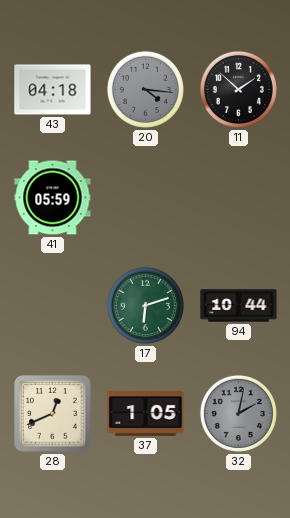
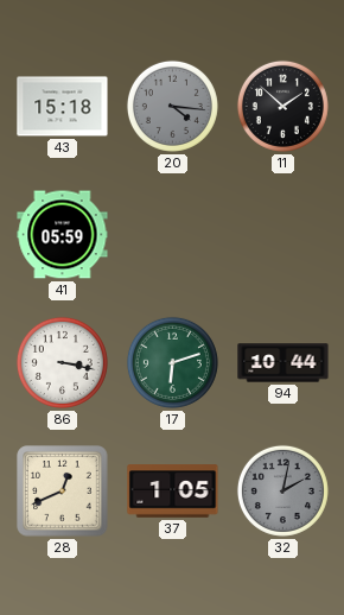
43: 04:18 -> 15:18
86: none -> 3:17
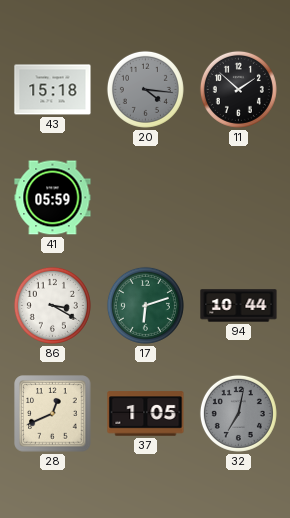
86: 3:17 -> 3:20
32: 2:02 -> 7:02
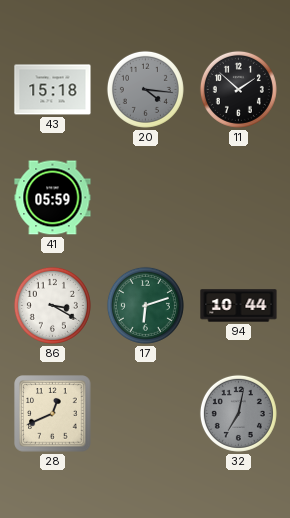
37: 1:05 -> none
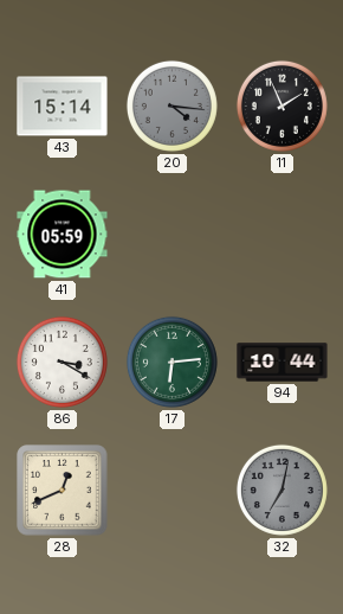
43: 15:18 -> 15:14
11: 1:52 -> 1:56
17: 6:12 -> 6:14
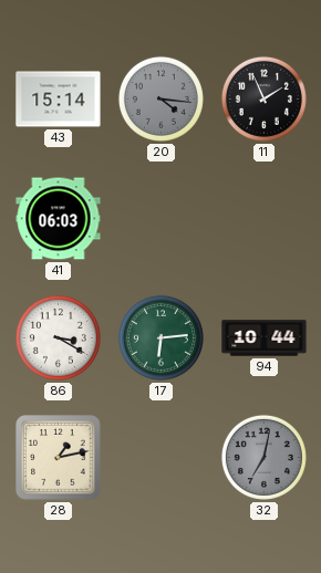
41: 05:59 -> 06:03
28: 12:41 -> 1:13
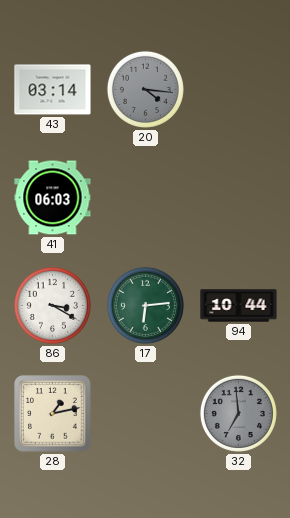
43: 15:14 -> 03:14
11: 1:56 -> none
32: 7:02 -> 6:59
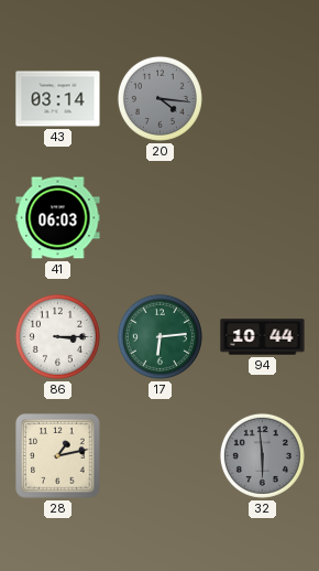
86: 3:20 -> 3:15
32: 6:59 -> 5:59
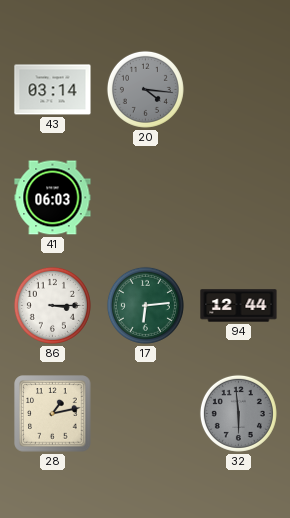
94: 10:44 -> 12:44
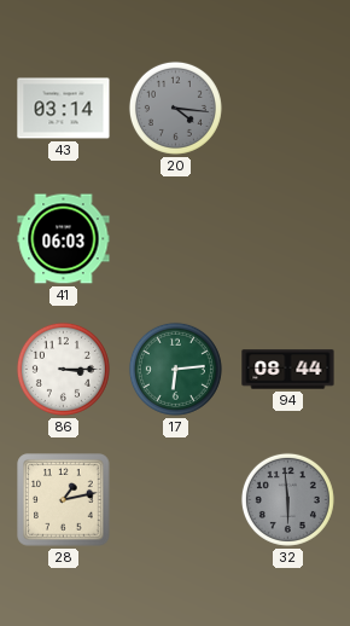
94: 12:44 -> 08:44
